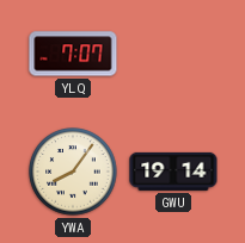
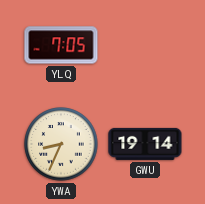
YLQ: 7:07 -> 7:05
YWA: 8:06 -> 8:34
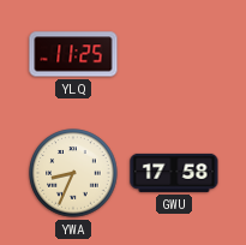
YLQ: 7:05 -> 11:25
GWU: 19:14 -> 17:58
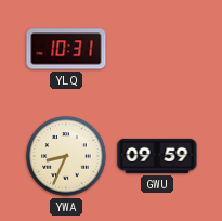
YLQ: 11:25 -> 10:31
GWU: 17:58 -> 09:59
